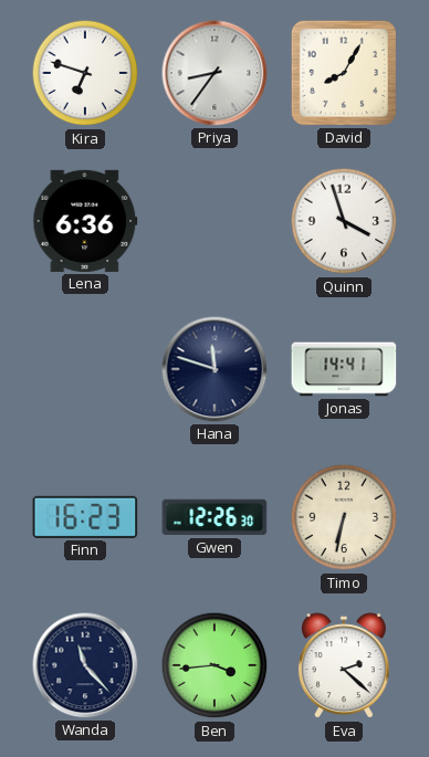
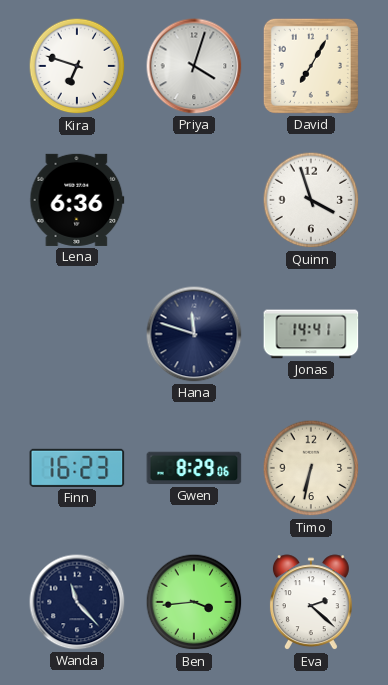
Priya: 8:36 -> 4:03
David: 8:05 -> 7:05
Gwen: 12:26 -> 8:29
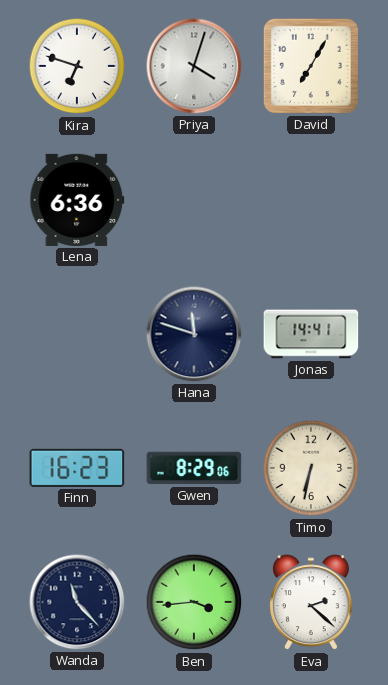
Quinn: 3:57 -> none
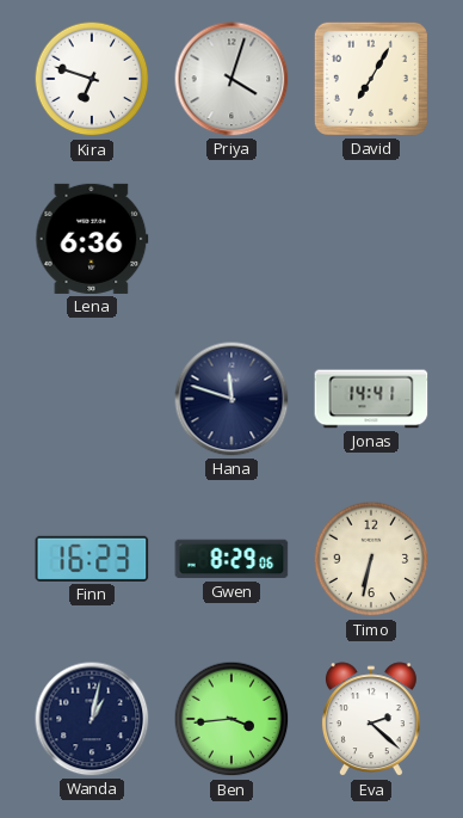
Wanda: 11:23 -> 1:02
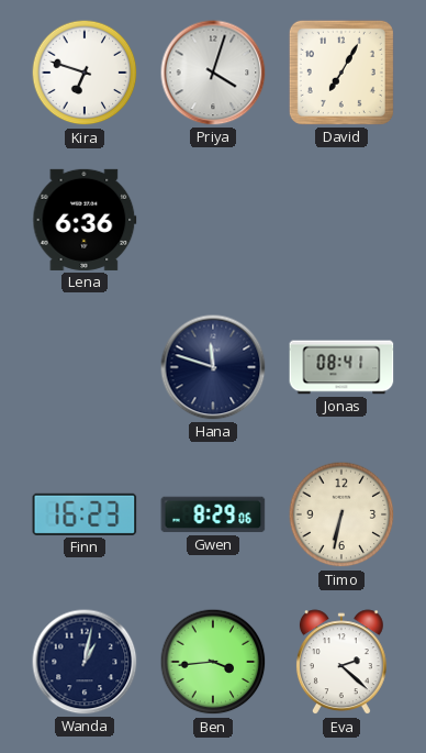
Jonas: 14:41 -> 08:41
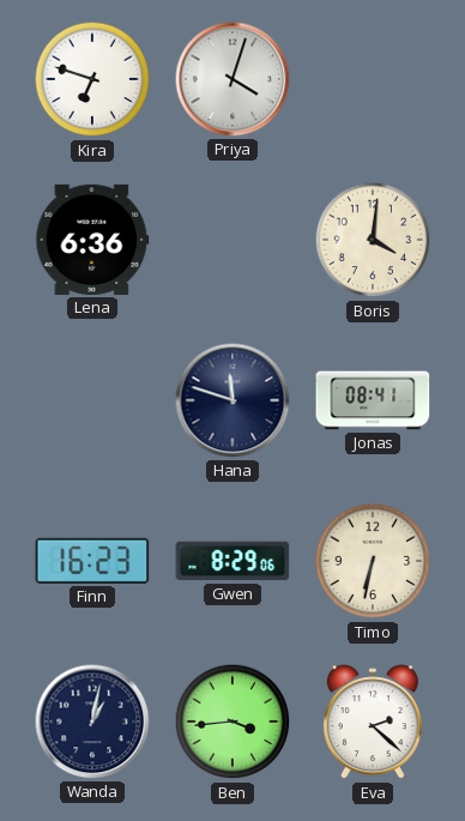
David: 7:05 -> none
Boris: none -> 4:01
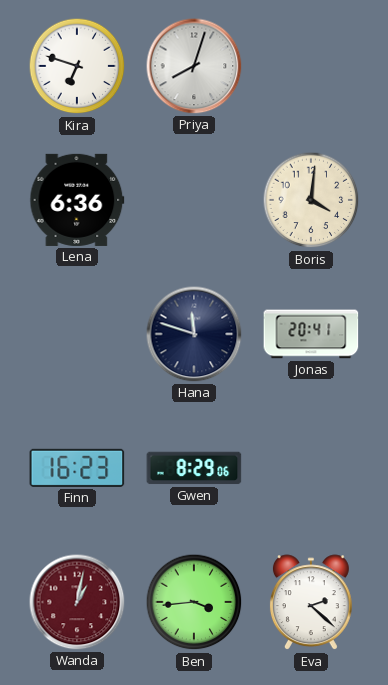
Priya: 4:03 -> 8:03
Jonas: 08:41 -> 20:41
Timo: 6:32 -> none
Wanda dial: navy -> burgundy
